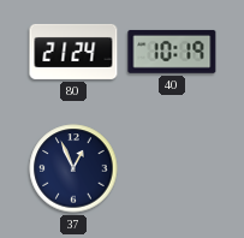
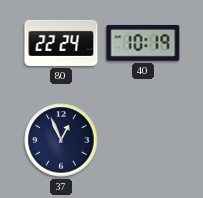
80: 21:24 -> 22:24
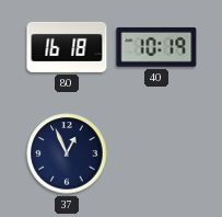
80: 22:24 -> 16:18
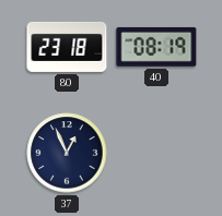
80: 16:18 -> 23:18
40: 10:19 -> 08:19
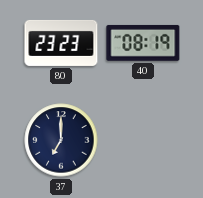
80: 23:18 -> 23:23
37: 12:56 -> 7:00
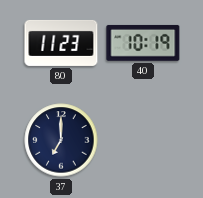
80: 23:23 -> 11:23
40: 08:19 -> 10:19
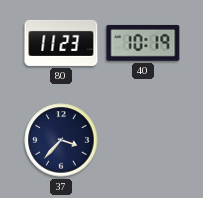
37: 7:00 -> 3:37
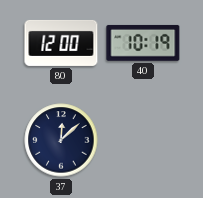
80: 11:23 -> 12:00
37: 3:37 -> 12:08
